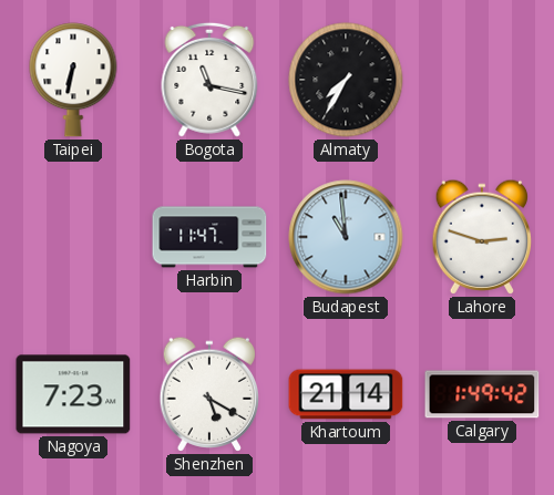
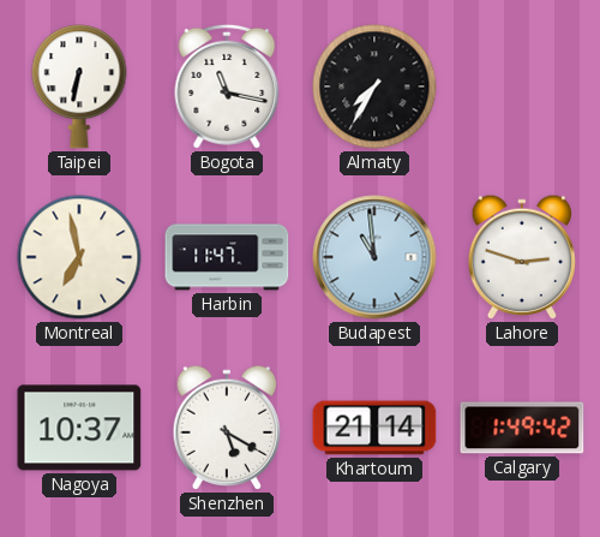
Montreal: none -> 6:58
Nagoya: 7:23 -> 10:37
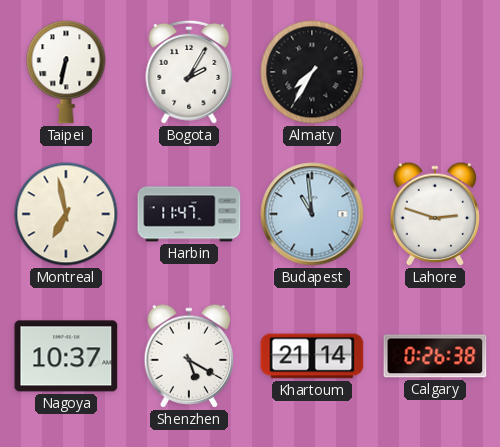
Bogota: 11:17 -> 2:05
Calgary: 1:49 -> 0:26
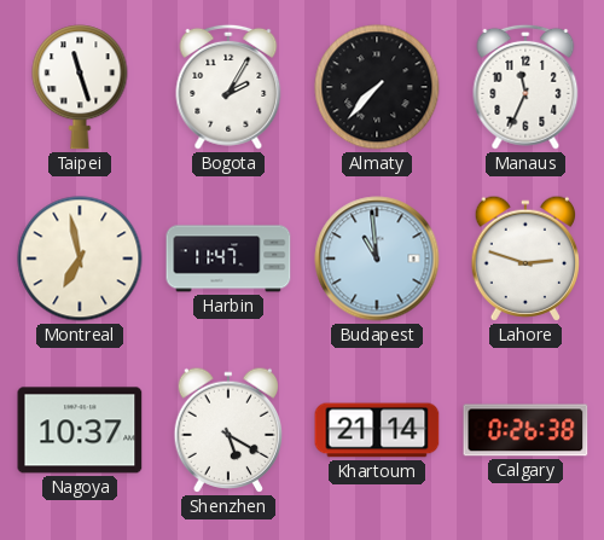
Taipei: 6:32 -> 11:27
Almaty: 7:35 -> 7:37
Manaus: none -> 11:34
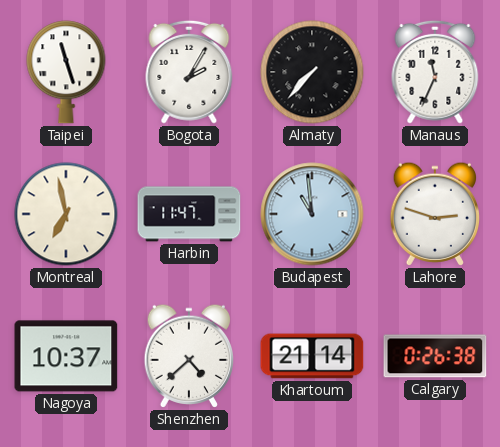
Shenzhen: 5:20 -> 4:38
